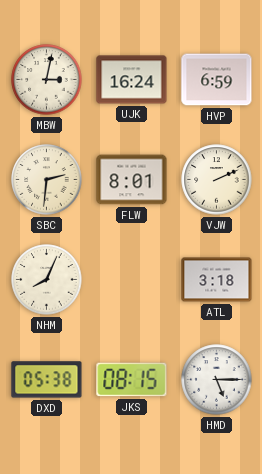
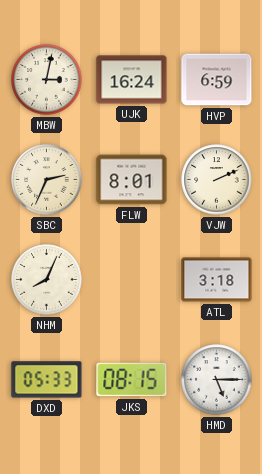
SBC: 2:31 -> 2:34
DXD: 05:38 -> 05:33
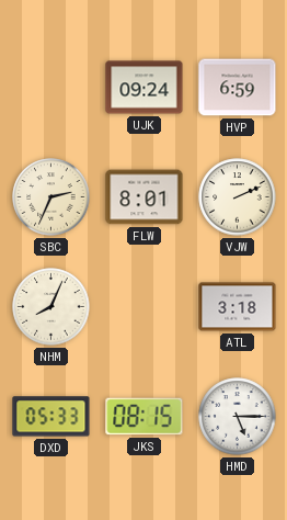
MBW: 3:02 -> none
UJK: 16:24 -> 09:24
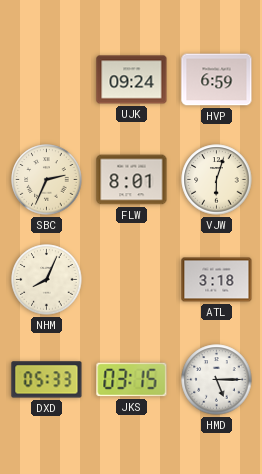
VJW: 2:11 -> 6:03
JKS: 08:15 -> 03:15
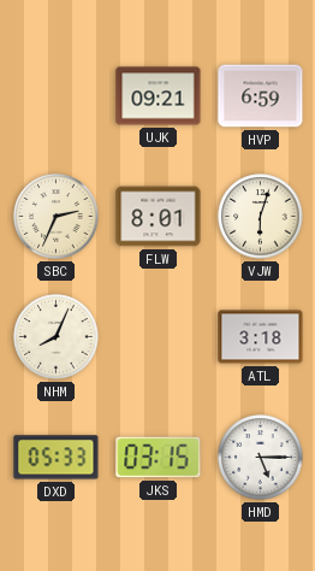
UJK: 09:24 -> 09:21
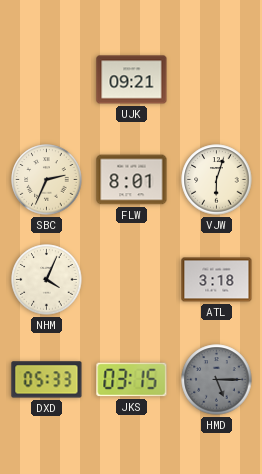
HVP: 6:59 -> none
NHM: 8:04 -> 4:04
HMD dial: white -> grey
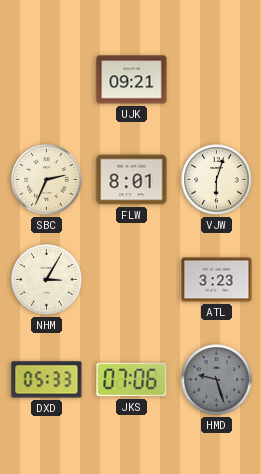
NHM: 4:04 -> 3:05
ATL: 3:18 -> 3:23
JKS: 03:15 -> 07:06
HMD: 5:15 -> 9:27
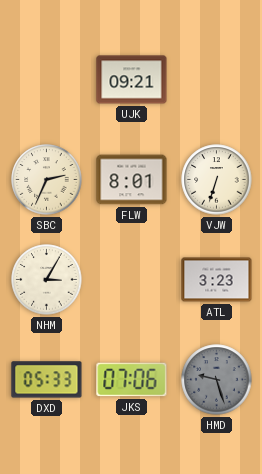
VJW: 6:03 -> 6:33
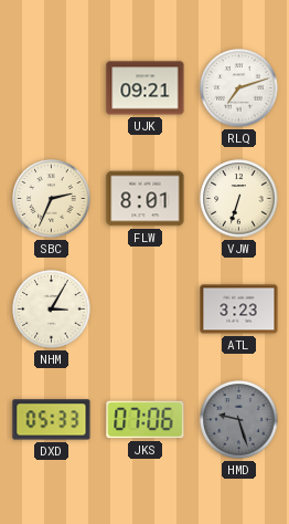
RLQ: none -> 7:12
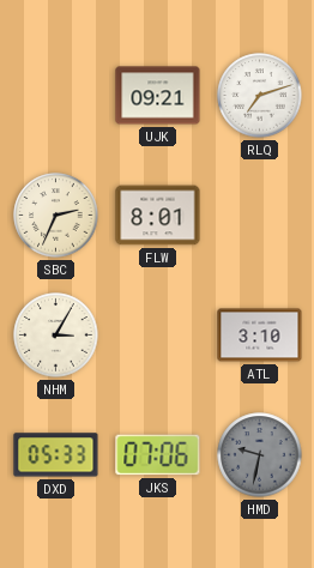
VJW: 6:33 -> none
ATL: 3:23 -> 3:10
HMD: 9:27 -> 9:32
